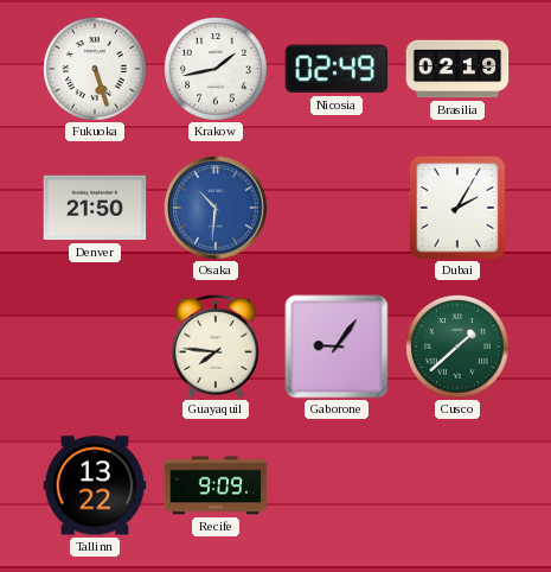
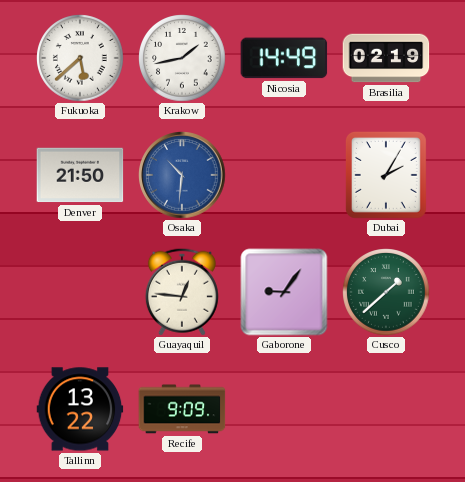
Fukuoka: 5:27 -> 5:38
Nicosia: 02:49 -> 14:49
Guayaquil: 7:46 -> 12:46
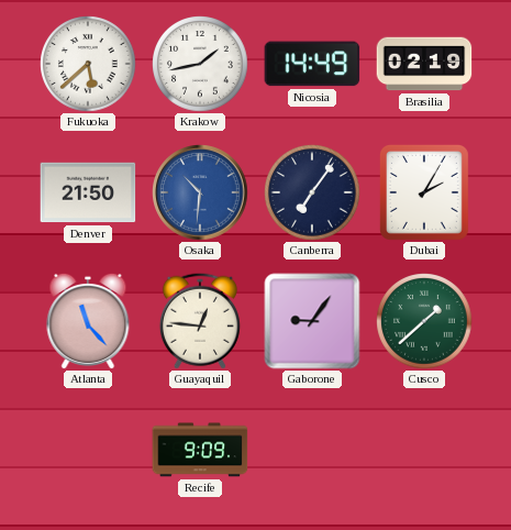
Canberra: none -> 7:06
Atlanta: none -> 11:23
Tallinn: 13:22 -> none
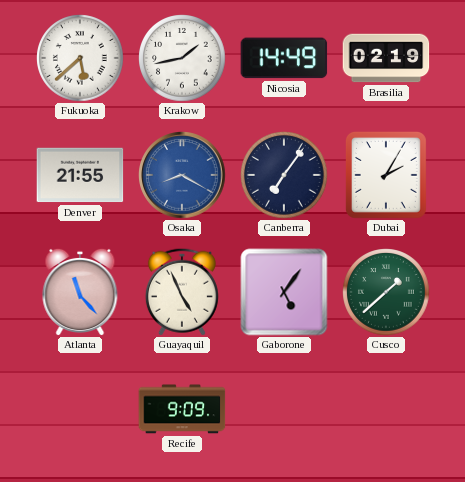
Denver: 21:50 -> 21:55
Osaka: 10:31 -> 8:20
Guayaquil: 12:46 -> 4:56
Gaborone: 9:06 -> 5:06
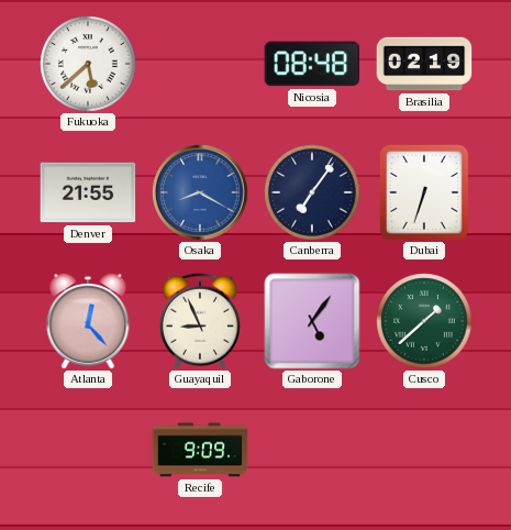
Krakow: 1:43 -> none
Nicosia: 14:49 -> 08:48
Dubai: 2:05 -> 6:33
Atlanta: 11:23 -> 12:23
Guayaquil: 4:56 -> 8:56
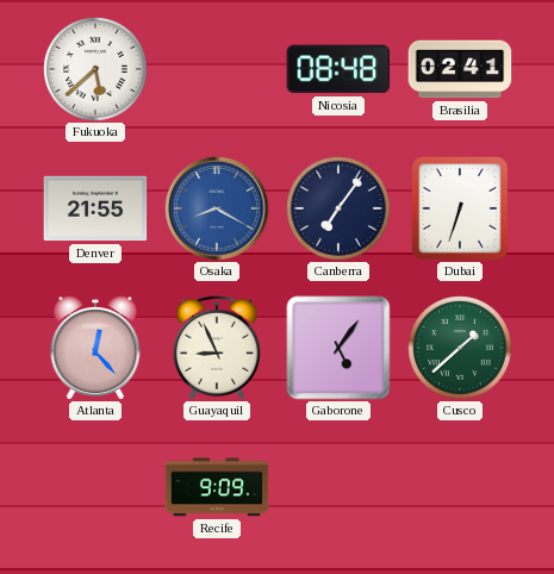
Brasilia: 02:19 -> 02:41
